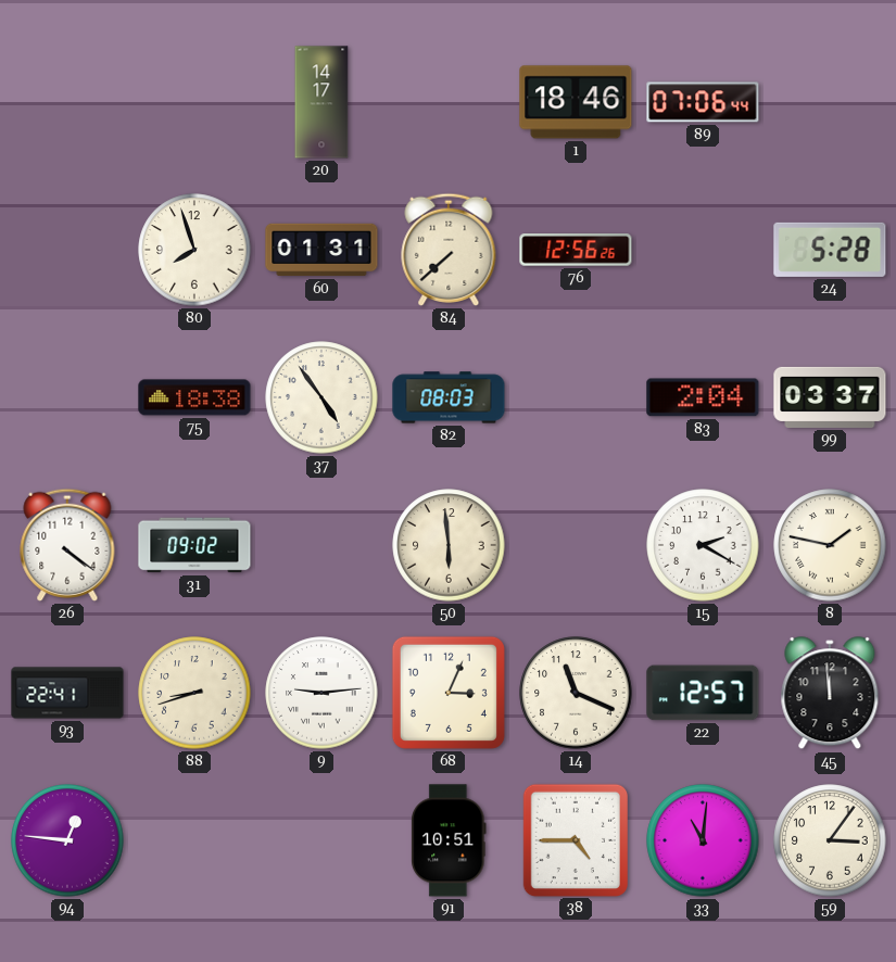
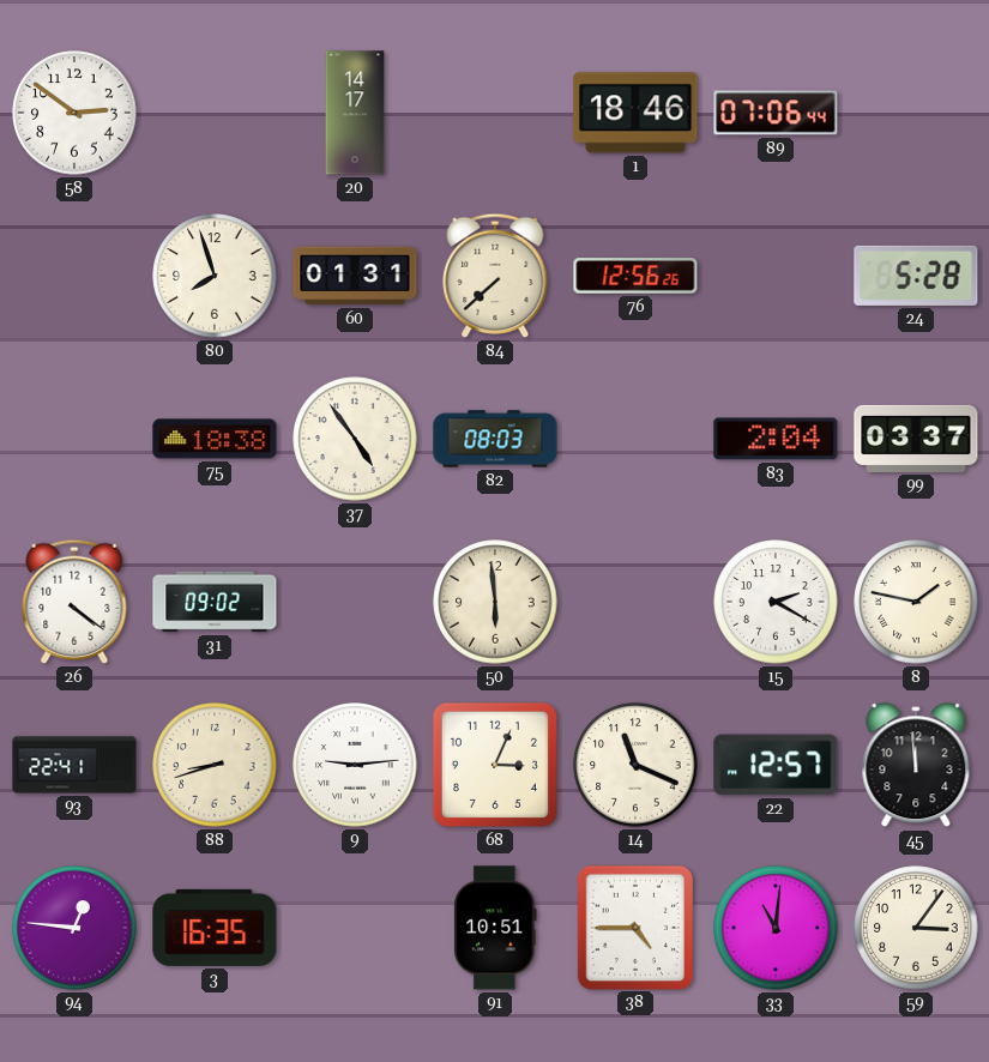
58: none -> 2:51
3: none -> 16:35
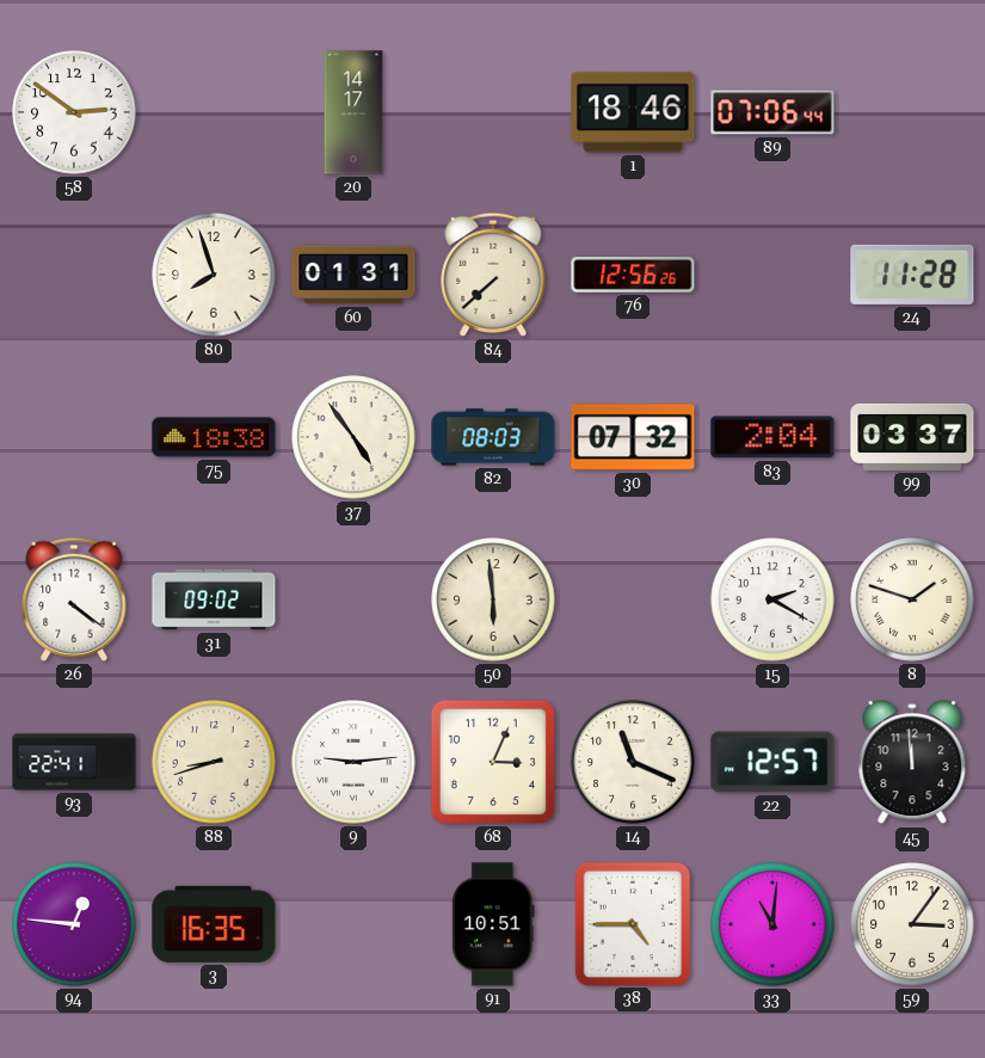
24: 5:28 -> 11:28
30: none -> 07:32
8: 1:47 -> 1:48
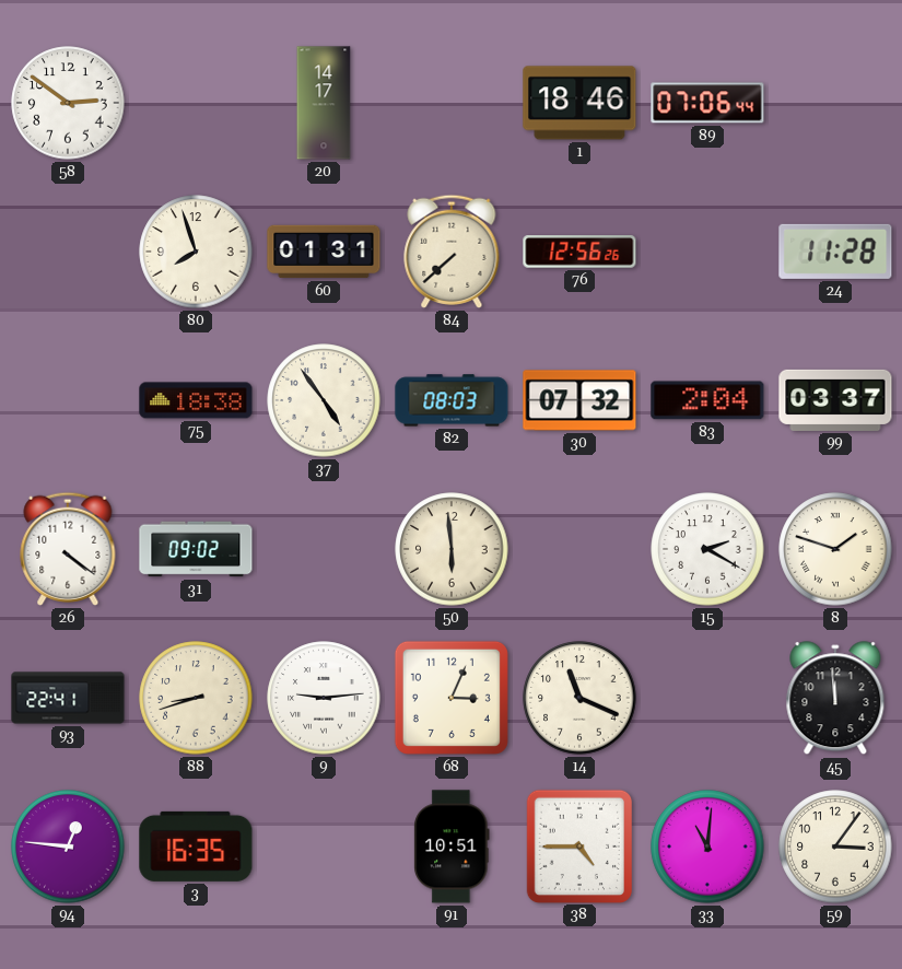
22: 12:57 -> none
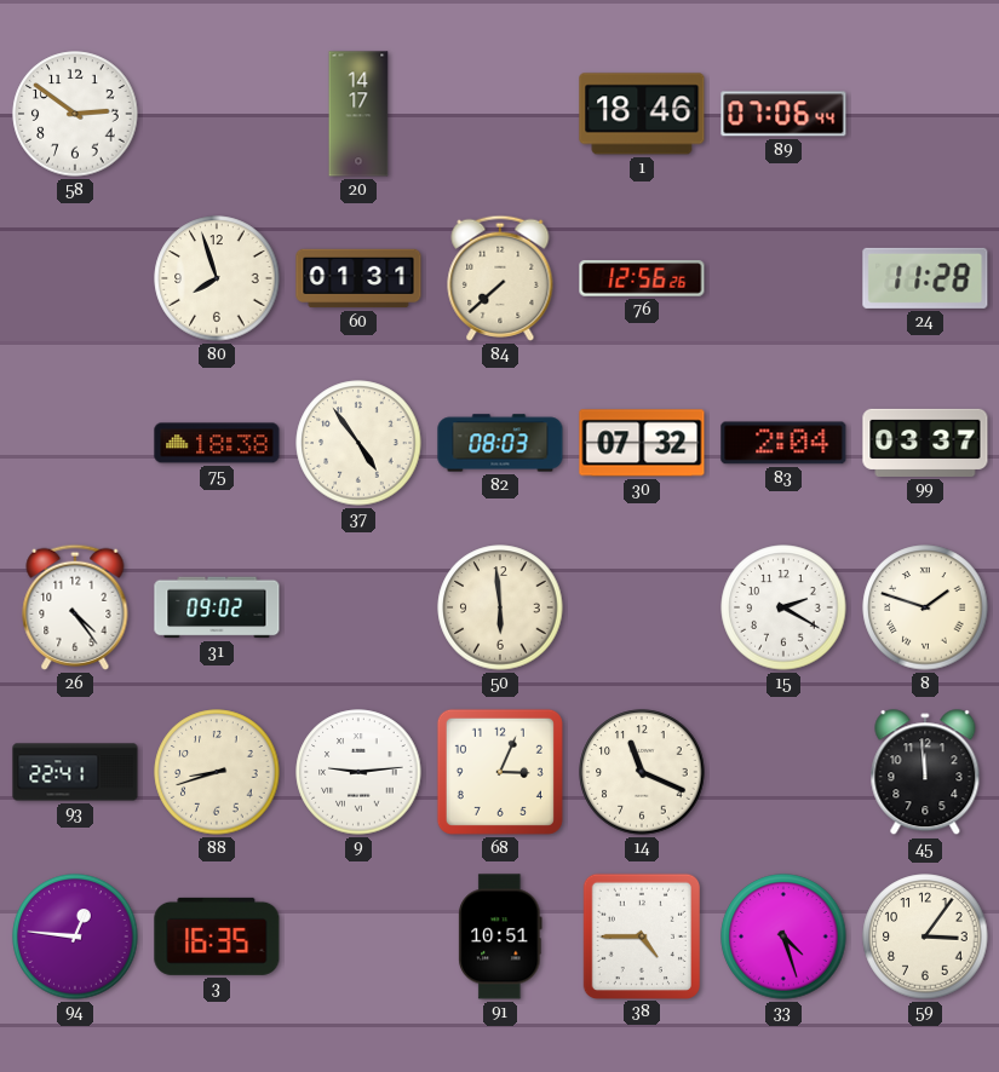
26: 4:21 -> 4:24
33: 11:01 -> 4:27
